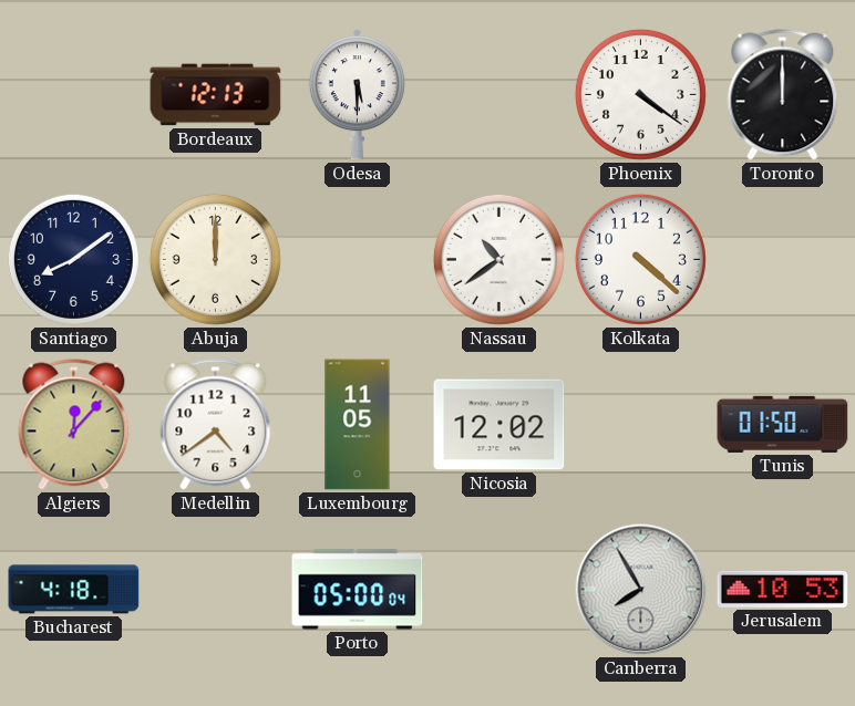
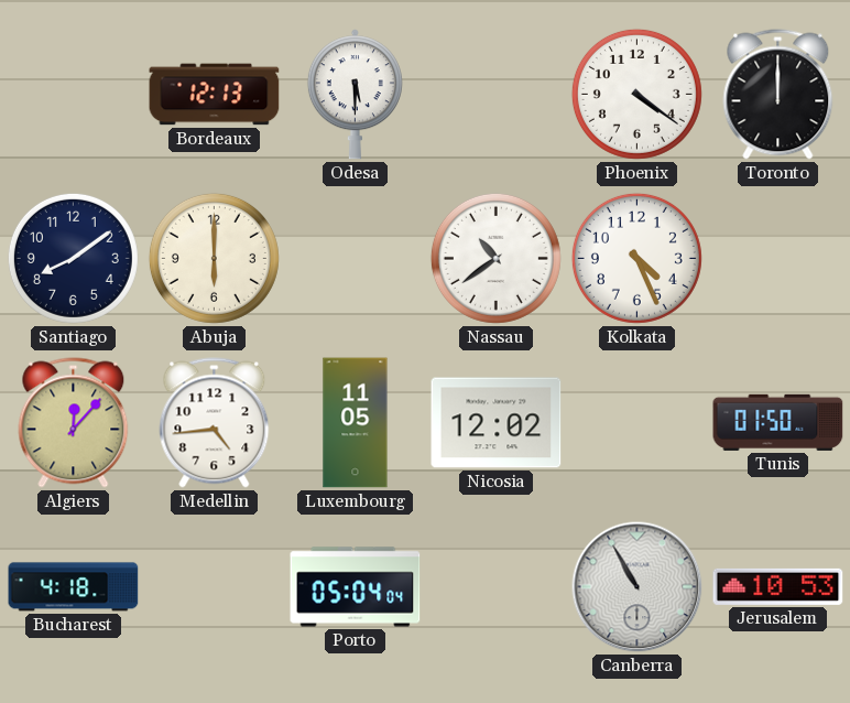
Abuja: 12:00 -> 6:00
Kolkata: 4:22 -> 4:26
Medellin: 4:39 -> 4:44
Porto: 05:00 -> 05:04
Canberra: 7:55 -> 10:55
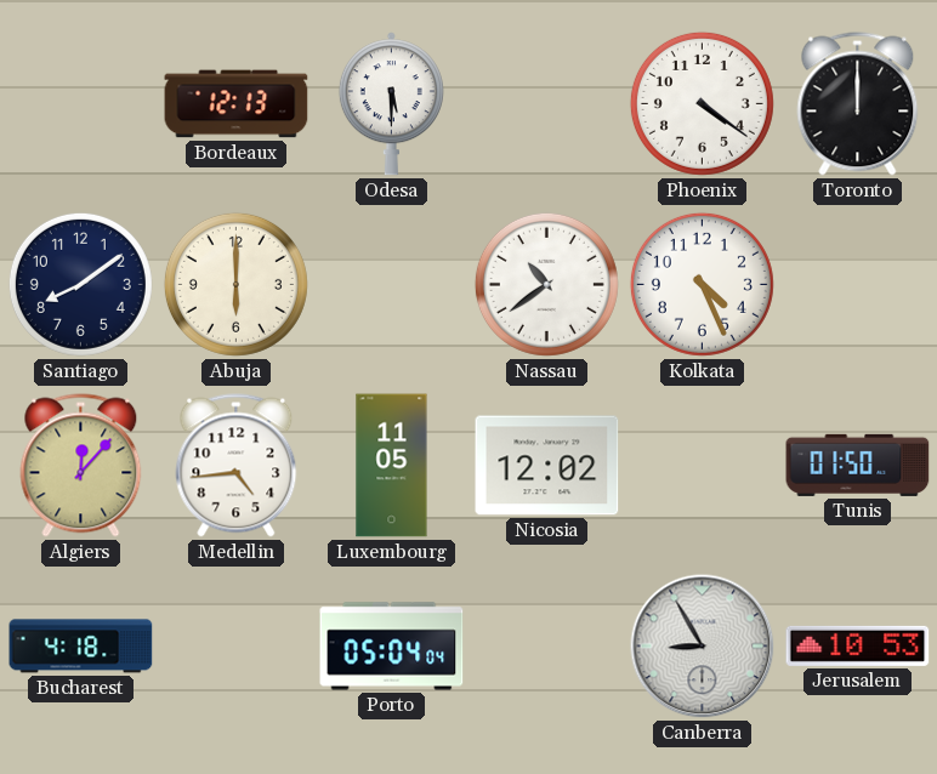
Canberra: 10:55 -> 8:55
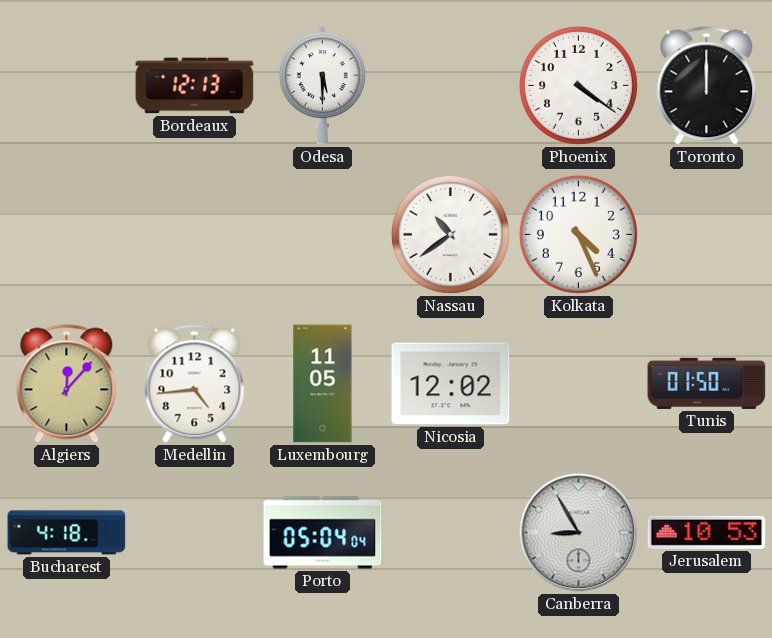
Santiago: 8:09 -> none
Abuja: 6:00 -> none
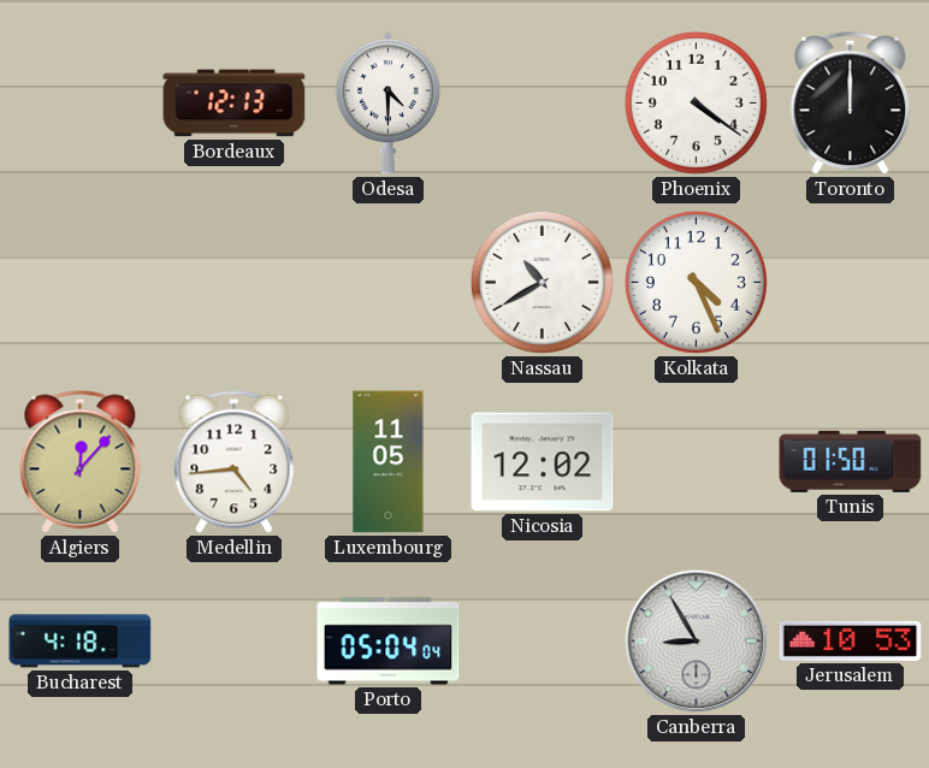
Odesa: 5:30 -> 4:30
Nassau: 10:39 -> 10:40
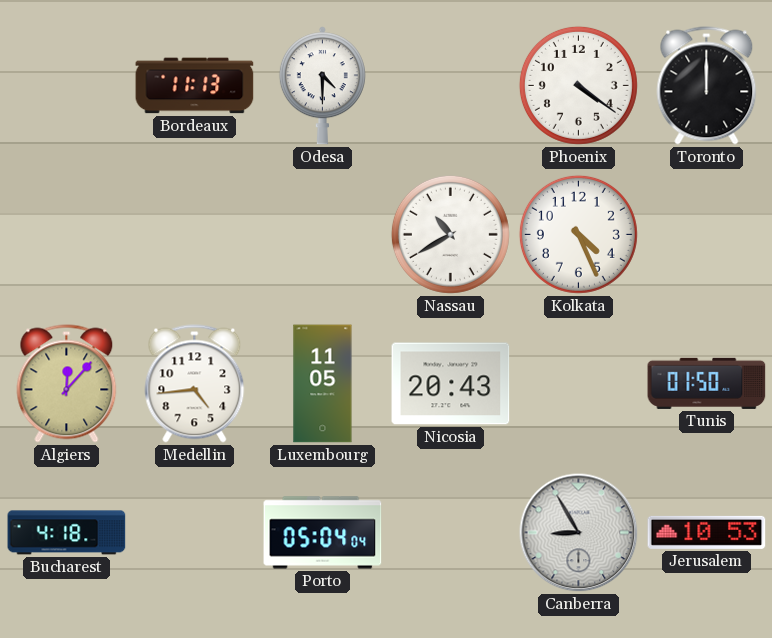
Bordeaux: 12:13 -> 11:13
Nicosia: 12:02 -> 20:43
